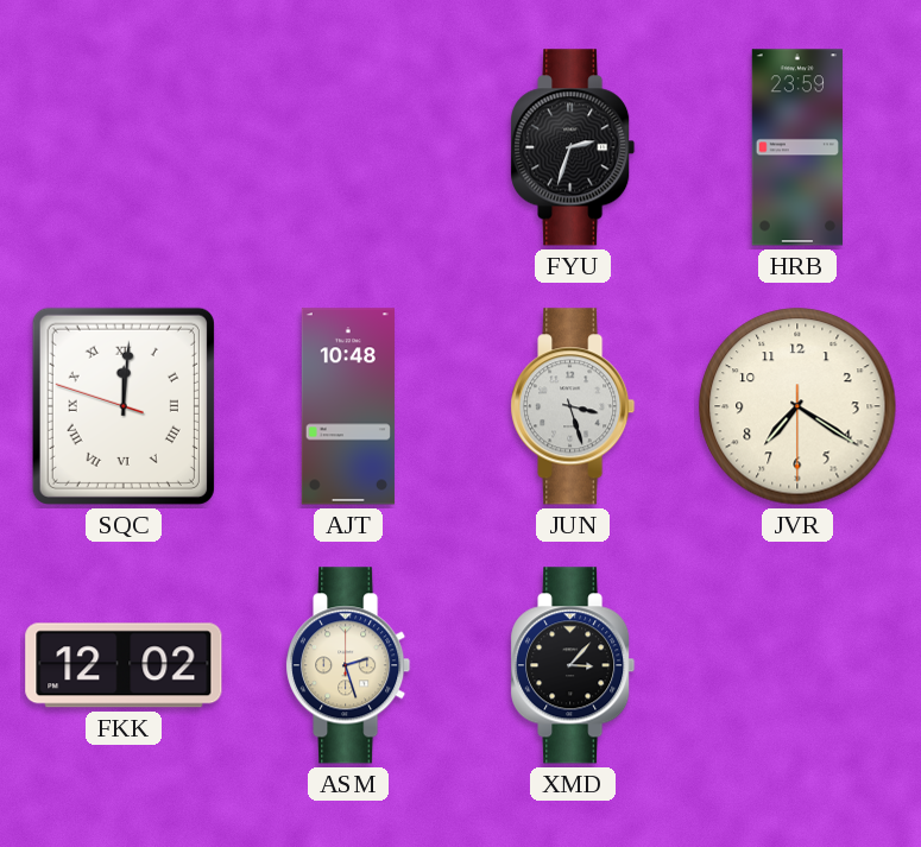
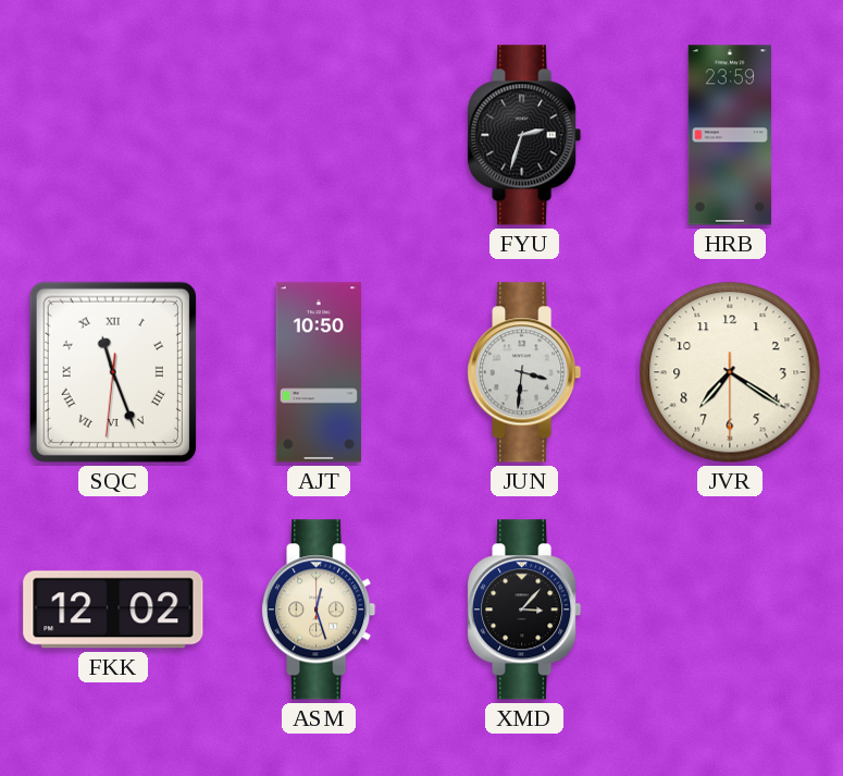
SQC: 12:00 -> 11:26
AJT: 10:48 -> 10:50
JUN: 3:27 -> 3:31
ASM: 2:27 -> 12:27
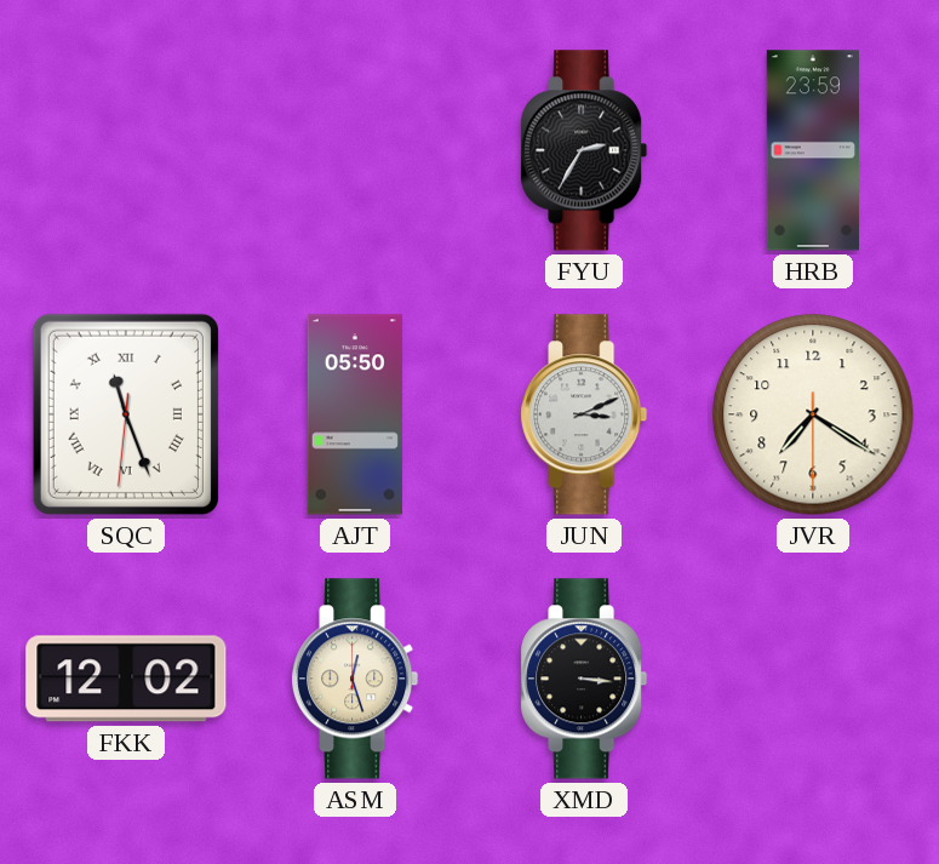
FYU: 2:33 -> 2:35
AJT: 10:50 -> 05:50
JUN: 3:31 -> 3:11
XMD: 3:07 -> 3:16
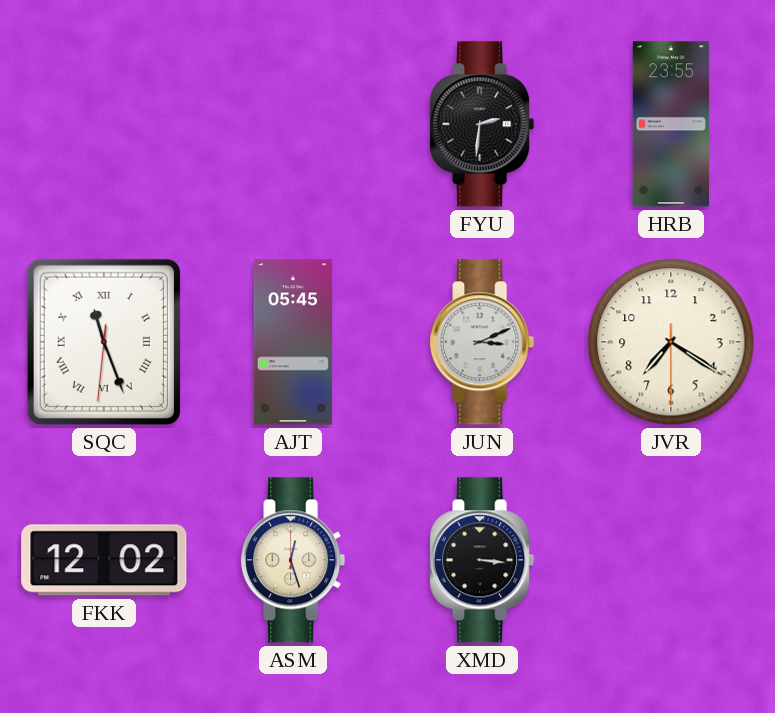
FYU: 2:35 -> 2:31
HRB: 23:59 -> 23:55
AJT: 05:50 -> 05:45
